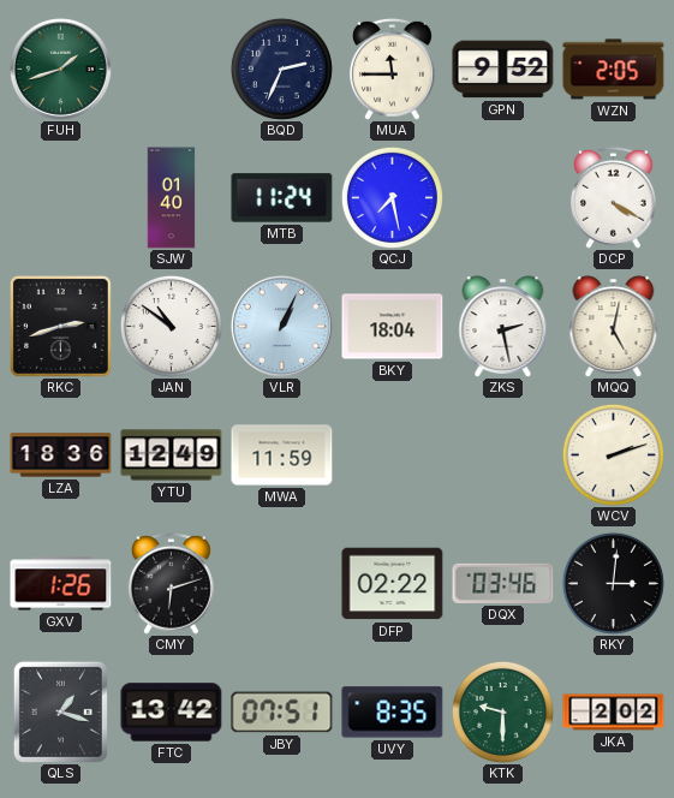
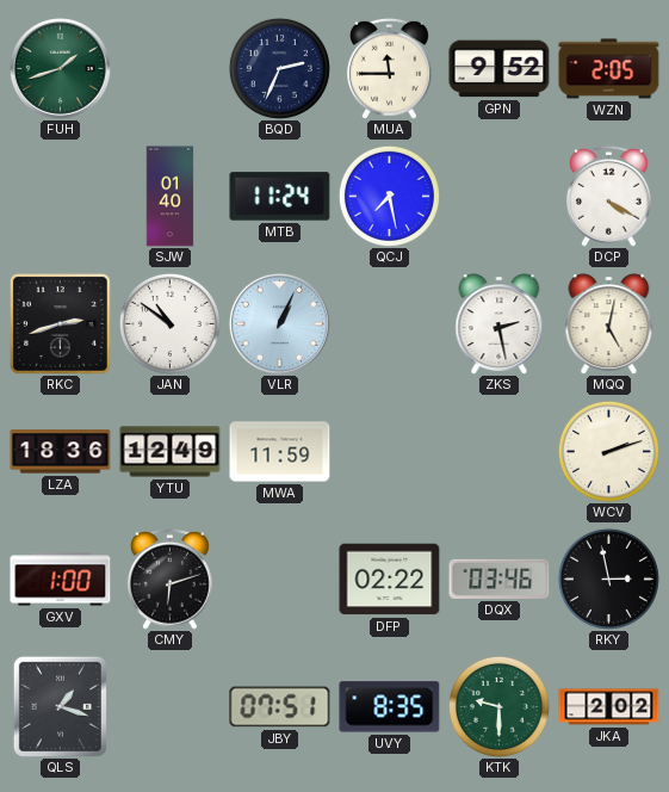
BKY: 18:04 -> none
GXV: 1:26 -> 1:00
RKY: 3:01 -> 2:58
FTC: 13:42 -> none
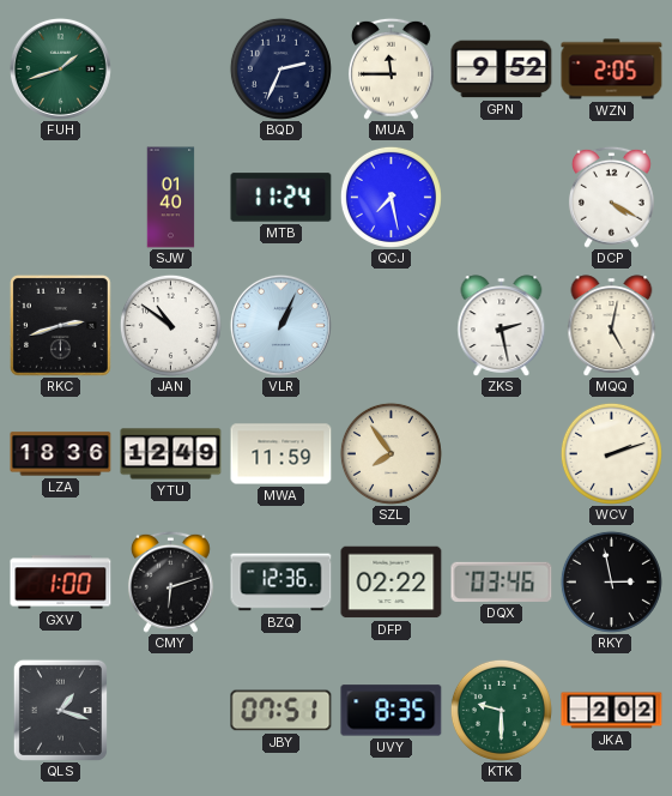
SZL: none -> 7:54
BZQ: none -> 12:36
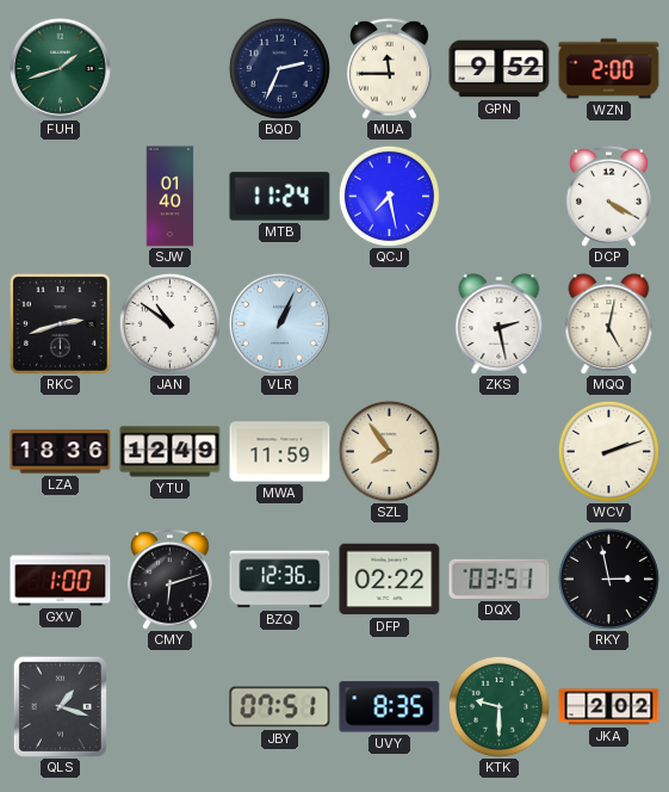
WZN: 2:05 -> 2:00
DQX: 03:46 -> 03:51
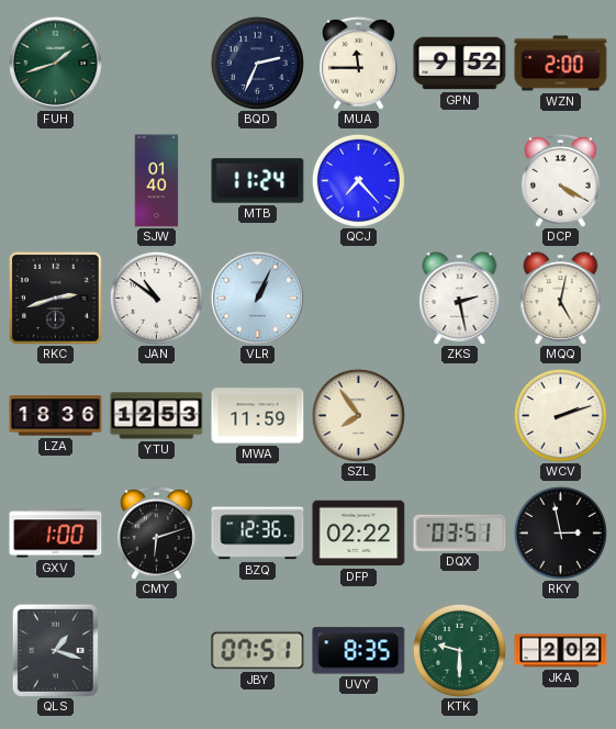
QCJ: 7:28 -> 7:23
YTU: 12:49 -> 12:53
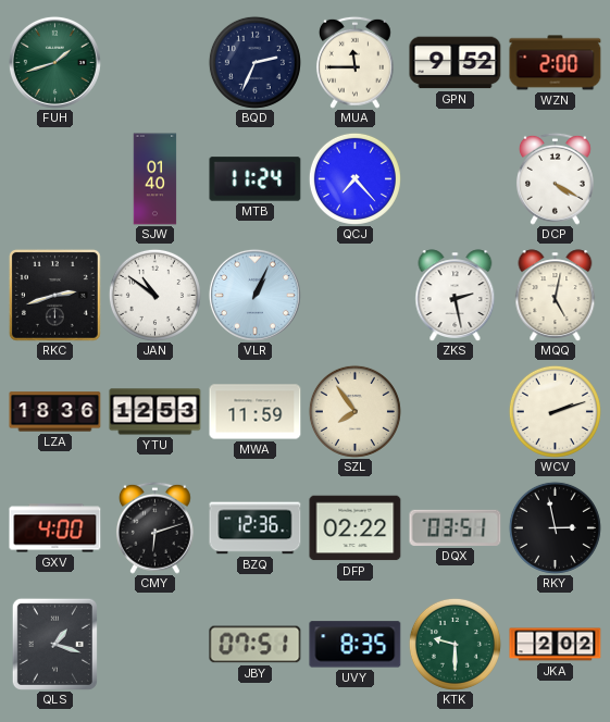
GXV: 1:00 -> 4:00
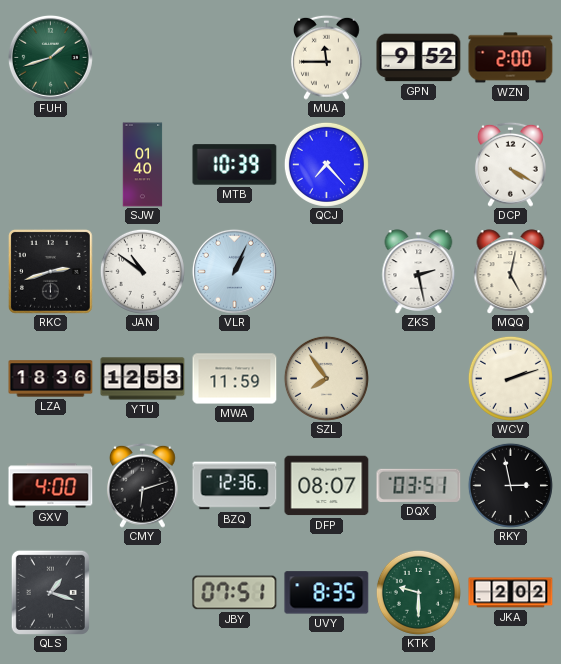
BQD: 2:34 -> none
MTB: 11:24 -> 10:39
DFP: 02:22 -> 08:07
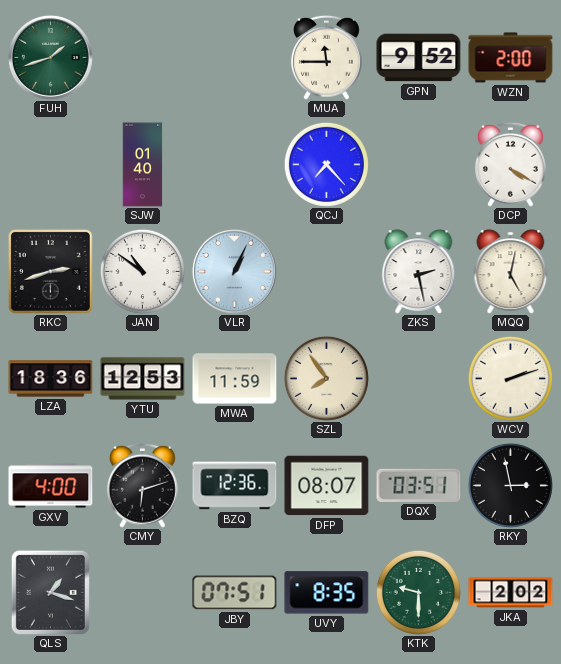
MTB: 10:39 -> none
